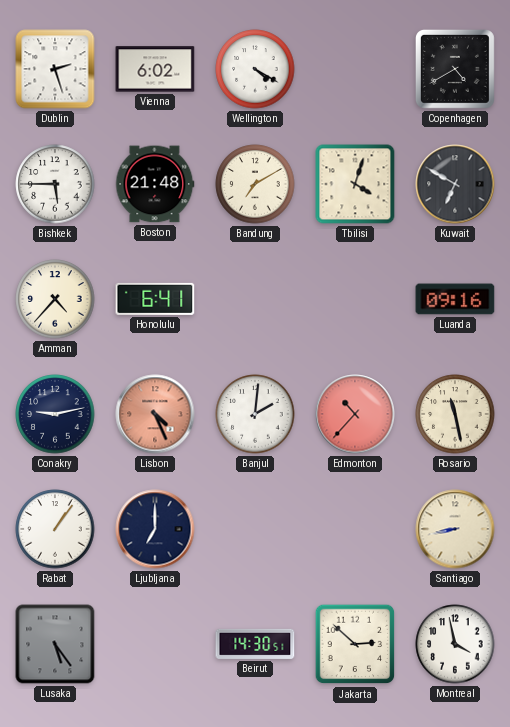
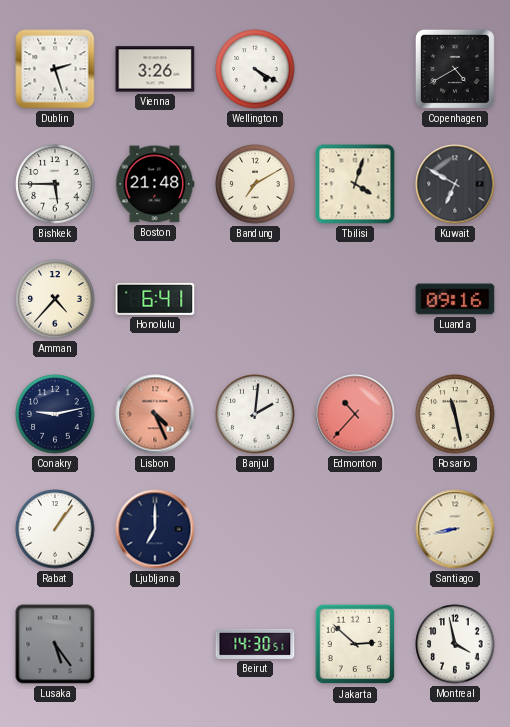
Vienna: 6:02 -> 3:26
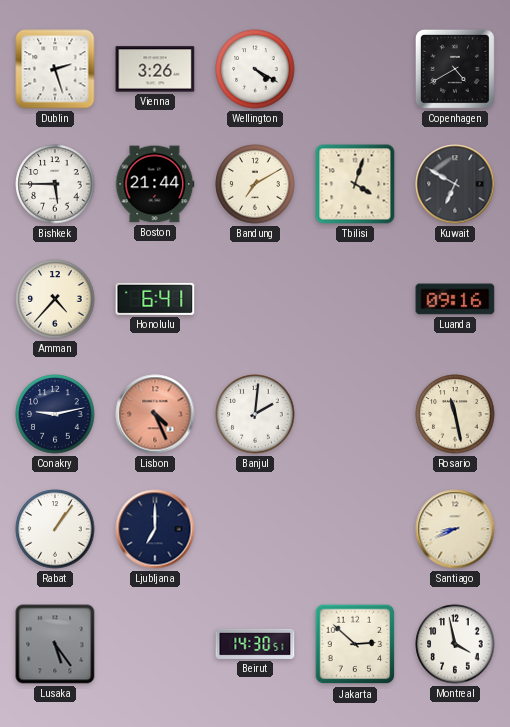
Boston: 21:48 -> 21:44
Edmonton: 10:37 -> none
Santiago: 8:43 -> 8:41
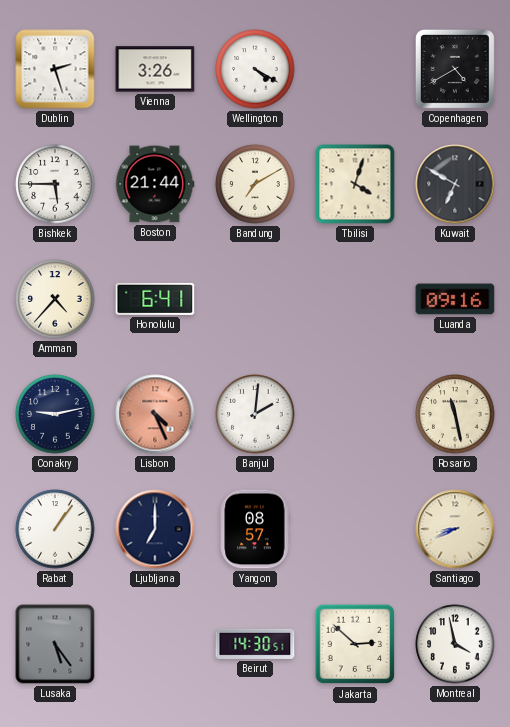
Yangon: none -> 08:57
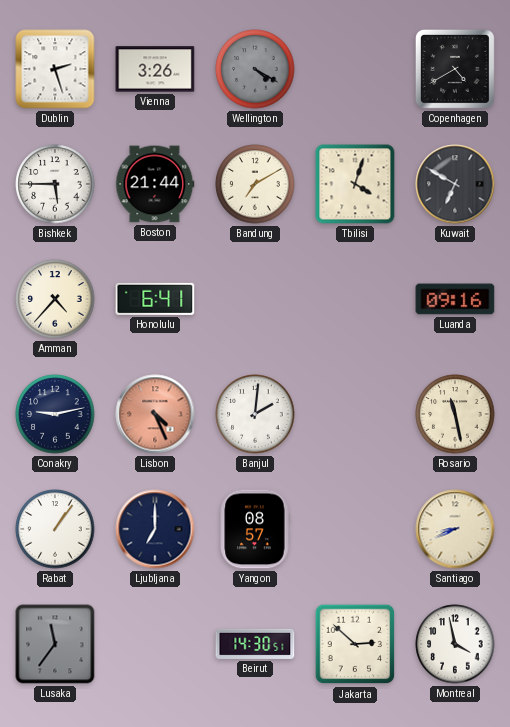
Wellington dial: white -> grey
Lusaka: 5:24 -> 11:36
